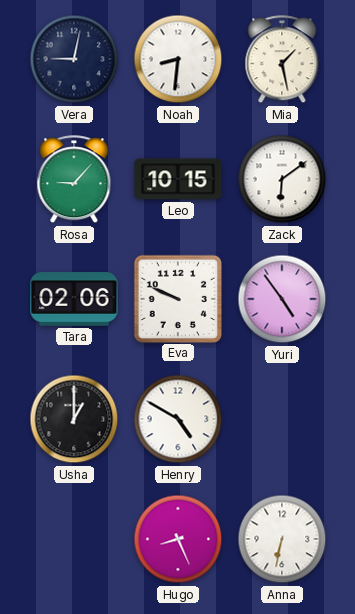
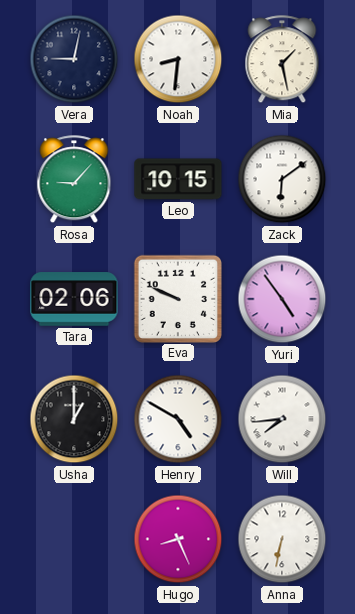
Will: none -> 7:44
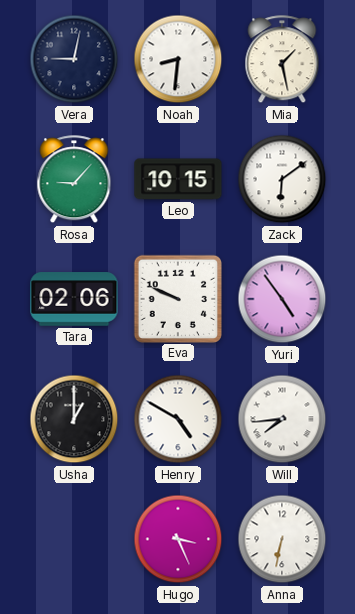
Hugo: 8:26 -> 3:26
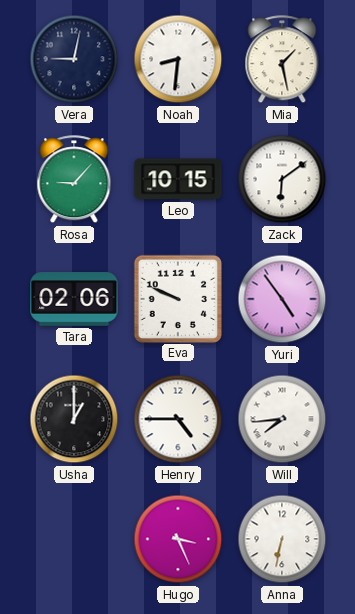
Henry: 4:50 -> 4:45
